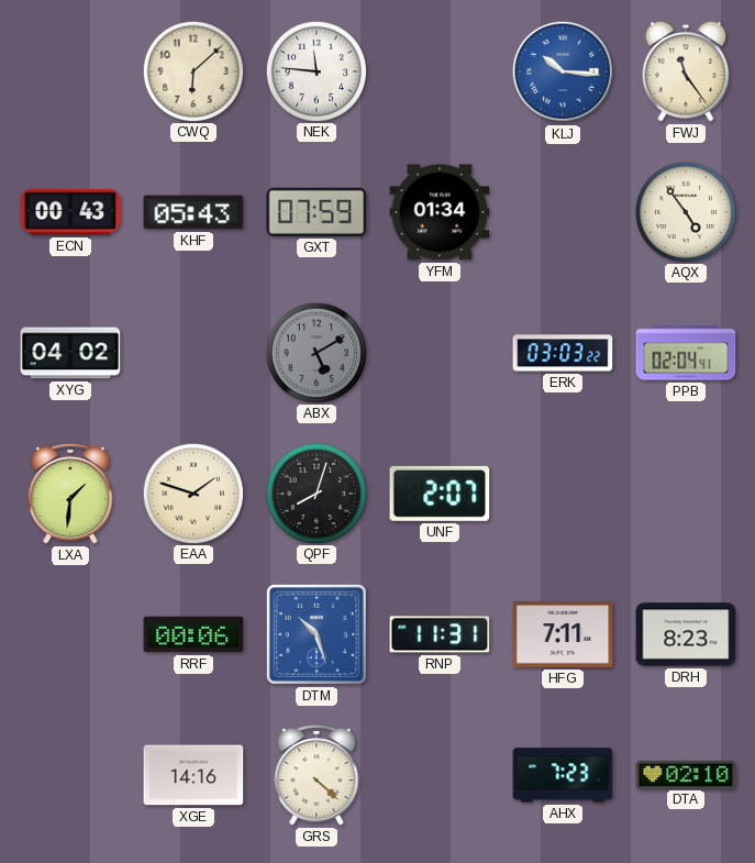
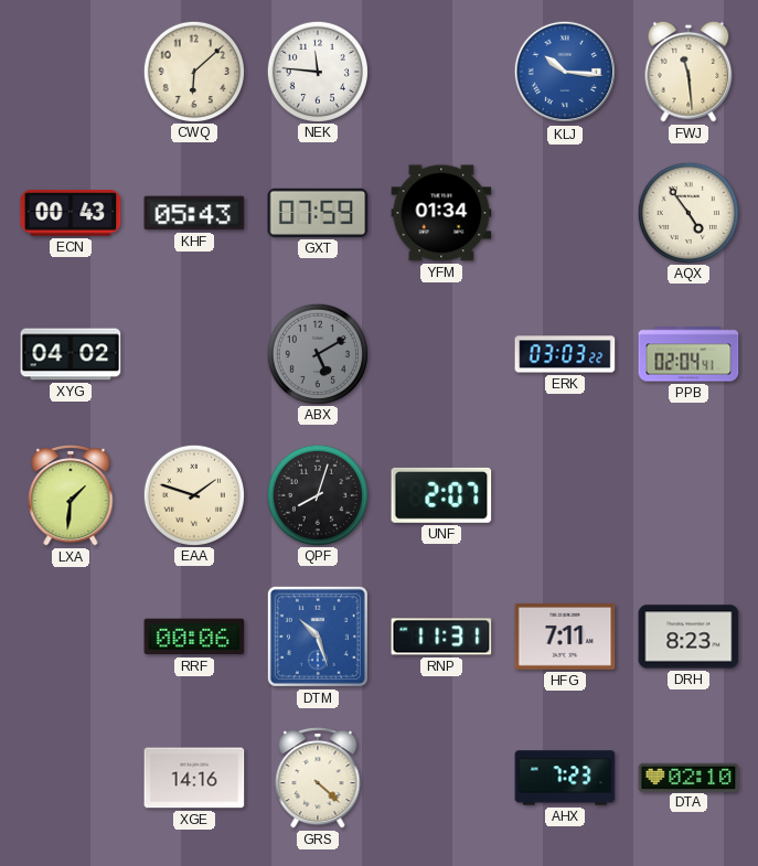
FWJ: 11:24 -> 11:29
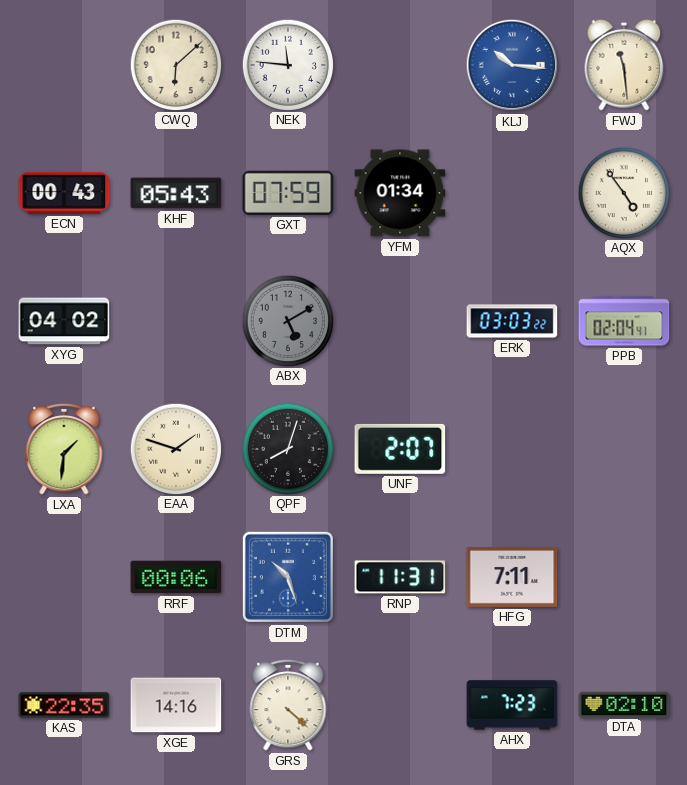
DRH: 8:23 -> none
KAS: none -> 22:35
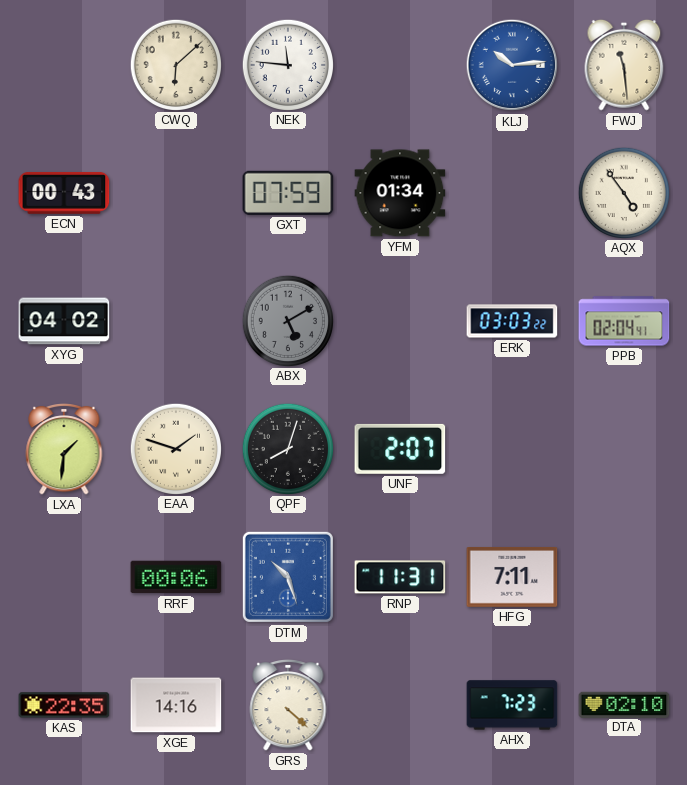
KLJ: 10:16 -> 10:14
KHF: 05:43 -> none
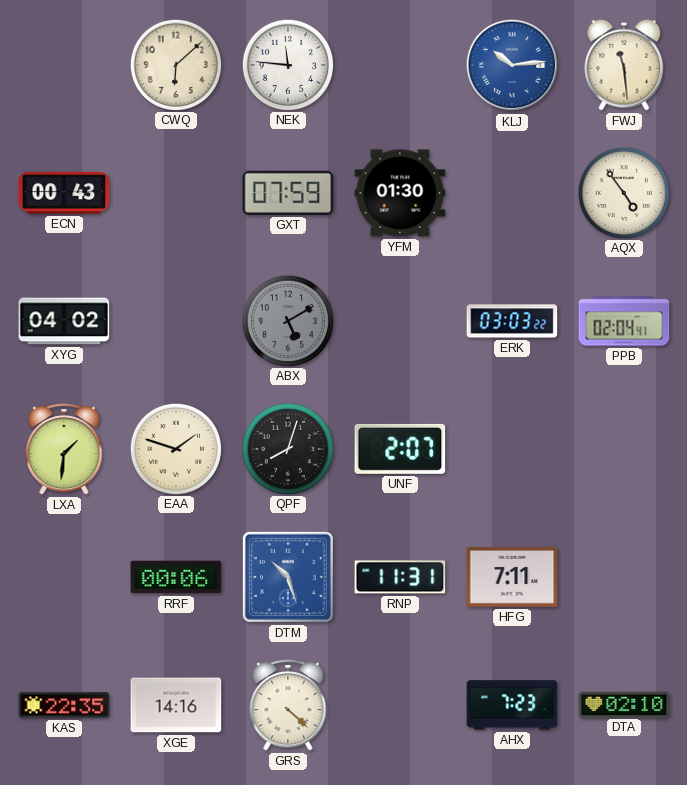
YFM: 01:34 -> 01:30
